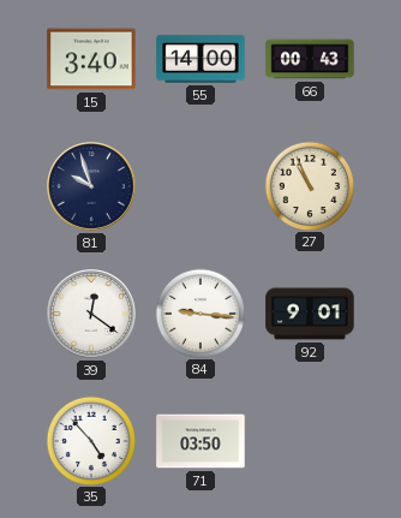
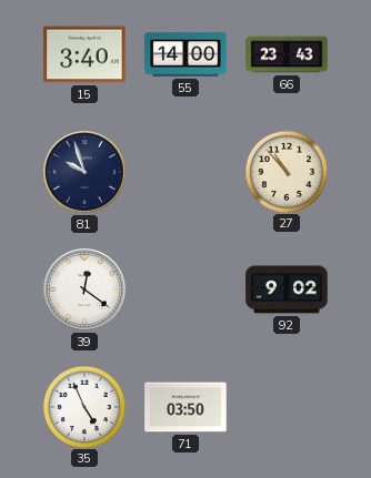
66: 00:43 -> 23:43
27: 10:56 -> 10:53
84: 9:16 -> none
92: 9:01 -> 9:02
35: 4:53 -> 4:56
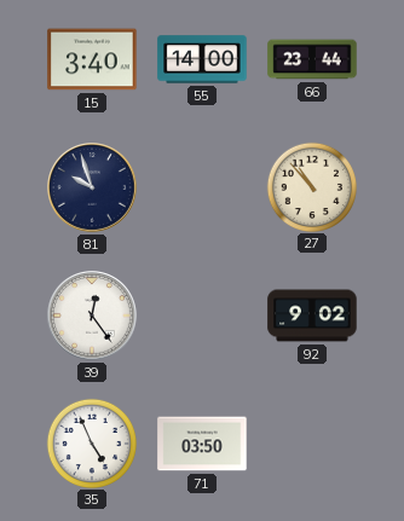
66: 23:43 -> 23:44
39: 12:21 -> 12:24
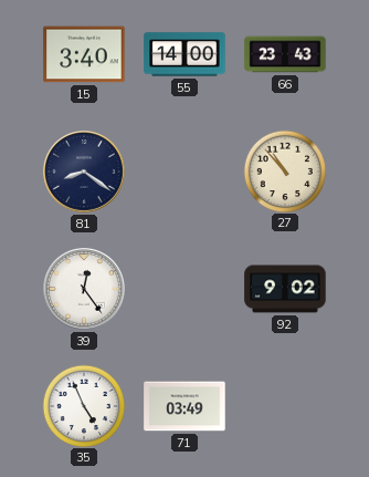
66: 23:44 -> 23:43
81: 9:57 -> 8:21
71: 03:50 -> 03:49
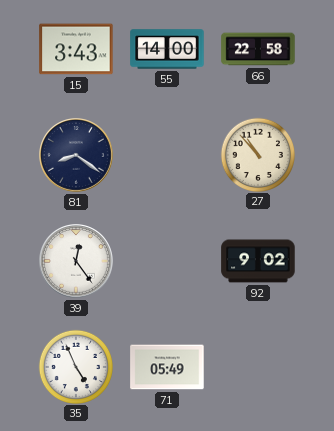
15: 3:40 -> 3:43
66: 23:43 -> 22:58
71: 03:49 -> 05:49
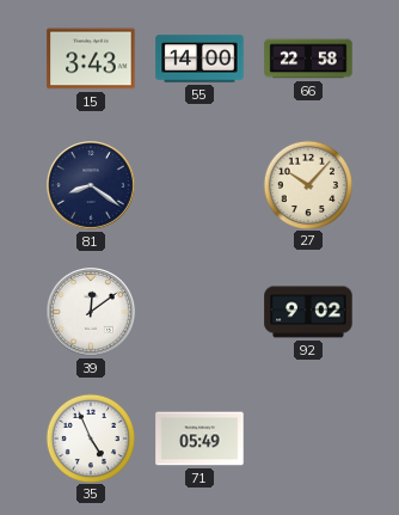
27: 10:53 -> 10:07
39: 12:24 -> 12:09
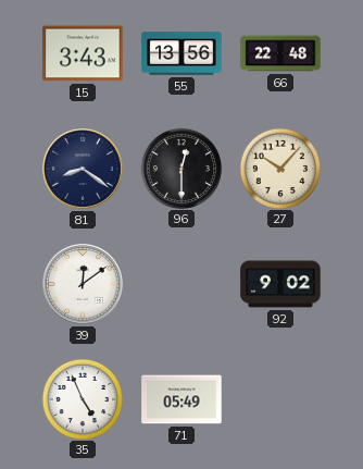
55: 14:00 -> 13:56
66: 22:58 -> 22:48
96: none -> 12:30
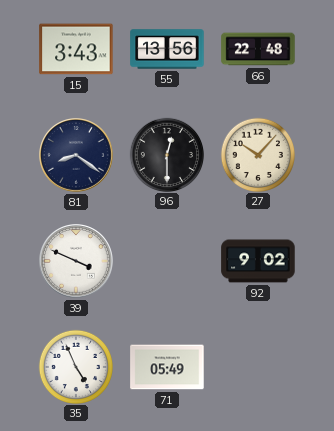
39: 12:09 -> 3:49
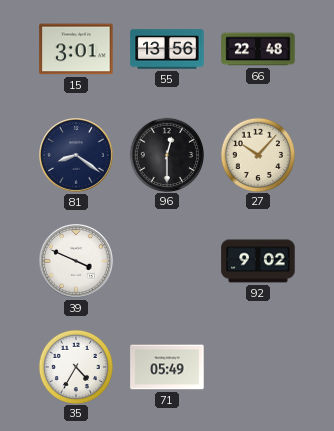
15: 3:43 -> 3:01
35: 4:56 -> 4:35
